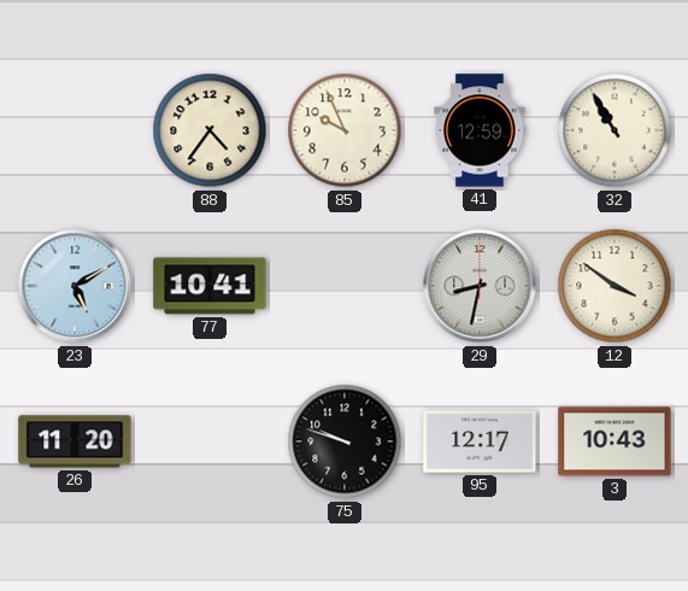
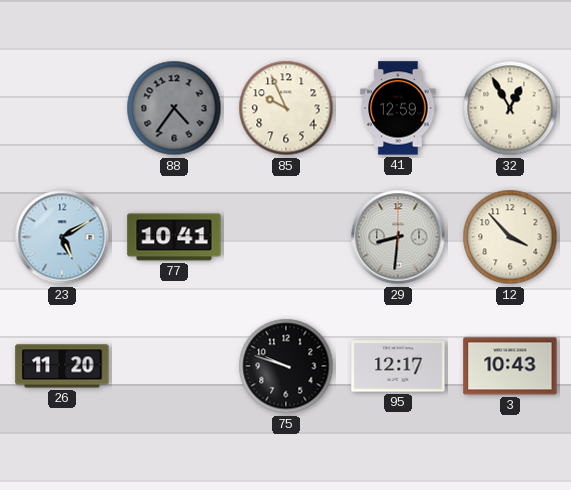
88 dial: cream -> grey
32: 10:55 -> 12:55
29: 8:32 -> 8:31
12: 3:51 -> 3:53
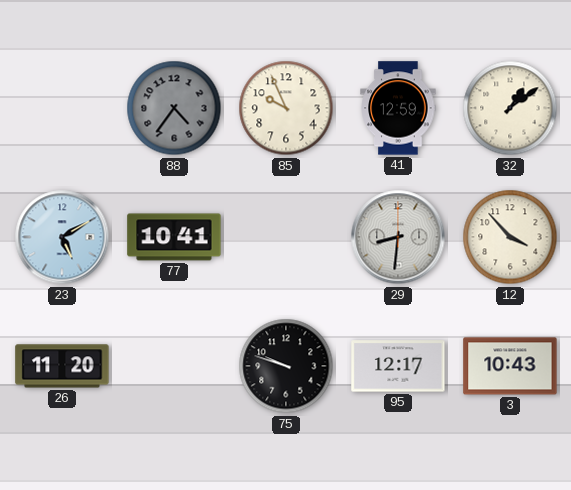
32: 12:55 -> 1:09
